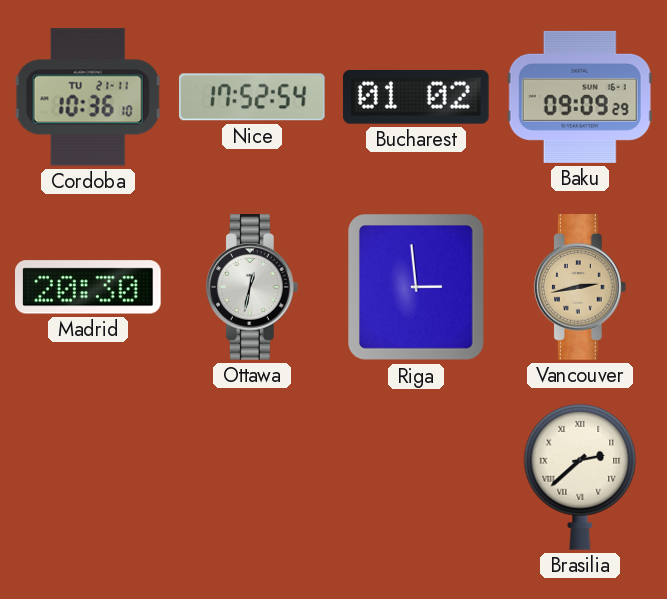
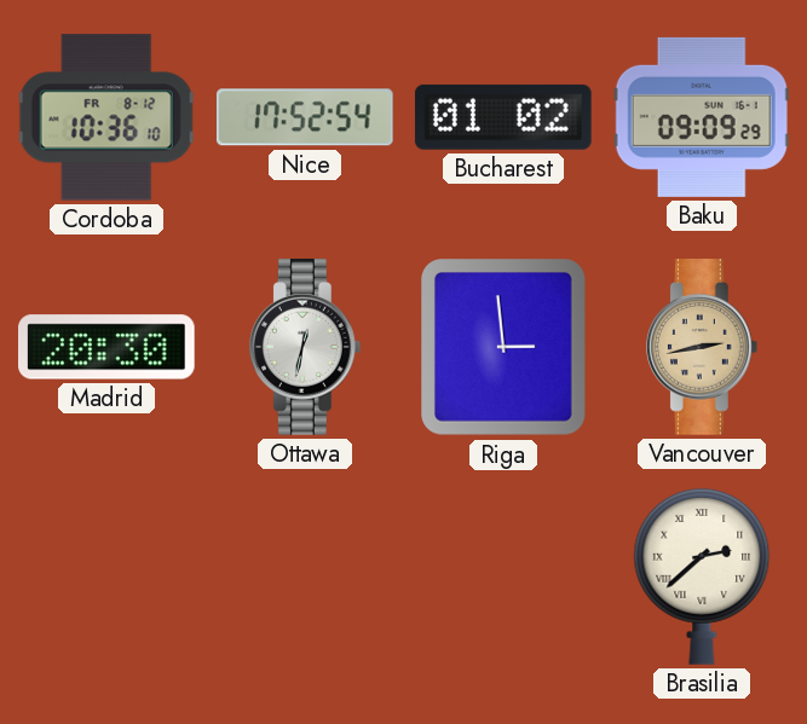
Cordoba date: TU 21-11 -> FR 8-12
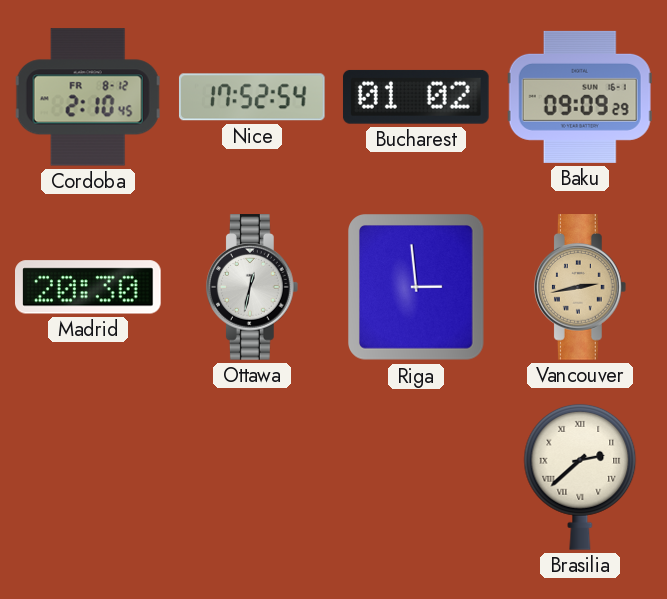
Cordoba: 10:36 -> 2:10
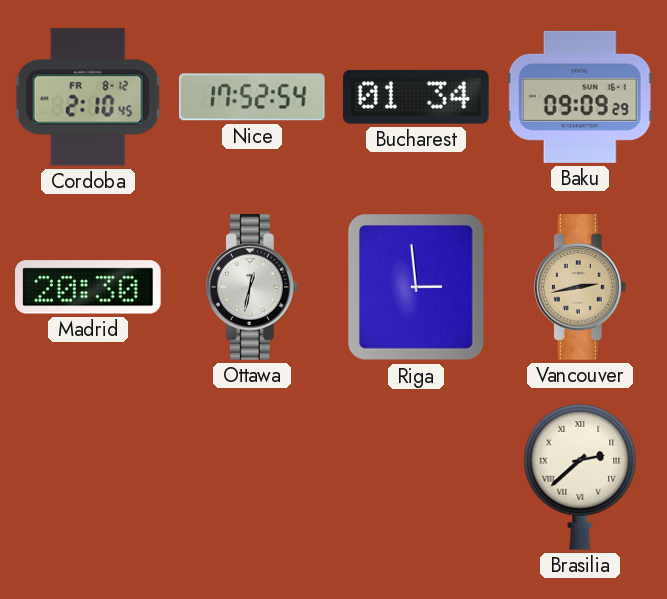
Bucharest: 01:02 -> 01:34
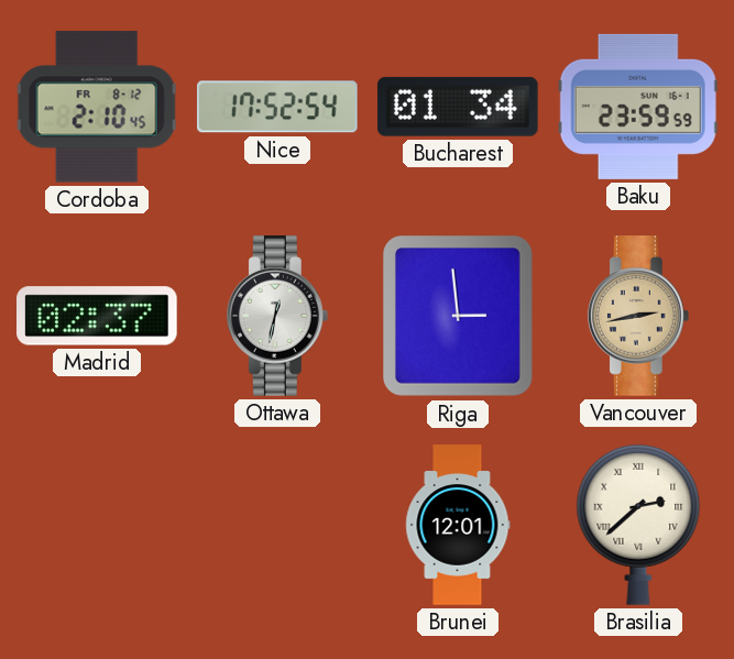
Baku: 09:09 -> 23:59
Madrid: 20:30 -> 02:37
Brunei: none -> 12:01
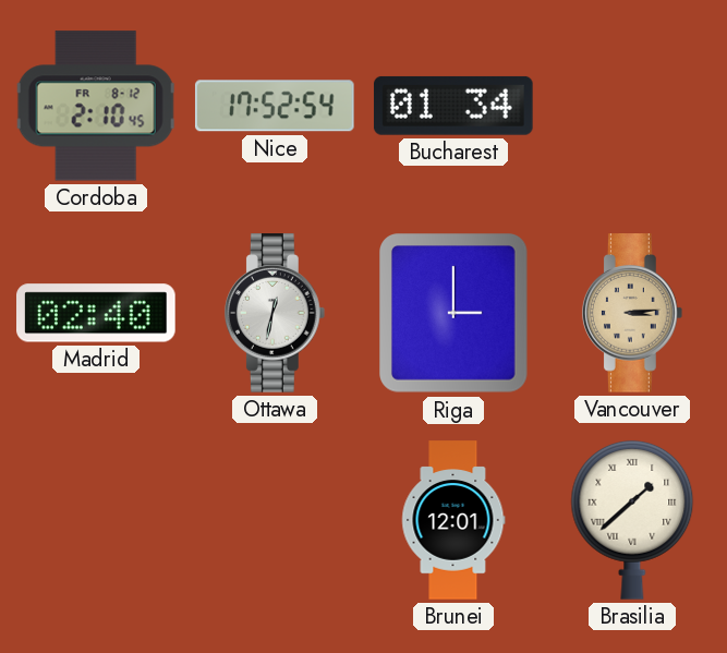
Baku: 23:59 -> none
Madrid: 02:37 -> 02:40
Riga: 2:59 -> 3:00
Vancouver: 2:43 -> 3:14
Brasilia: 2:38 -> 1:38
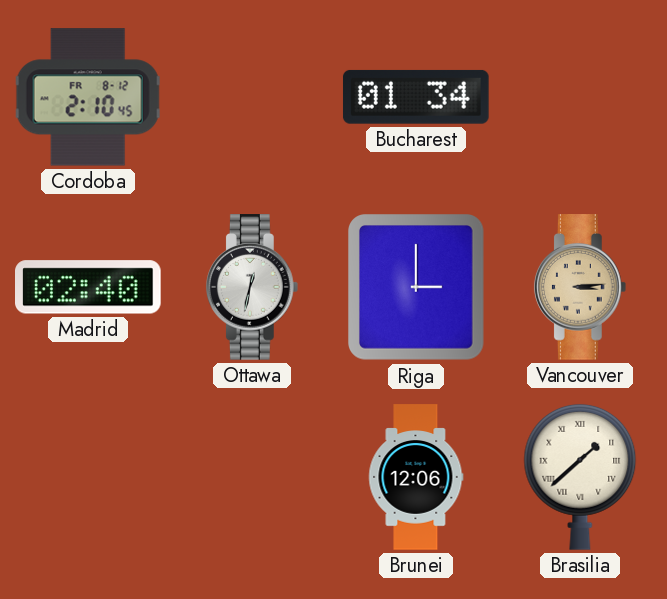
Nice: 17:52 -> none
Brunei: 12:01 -> 12:06
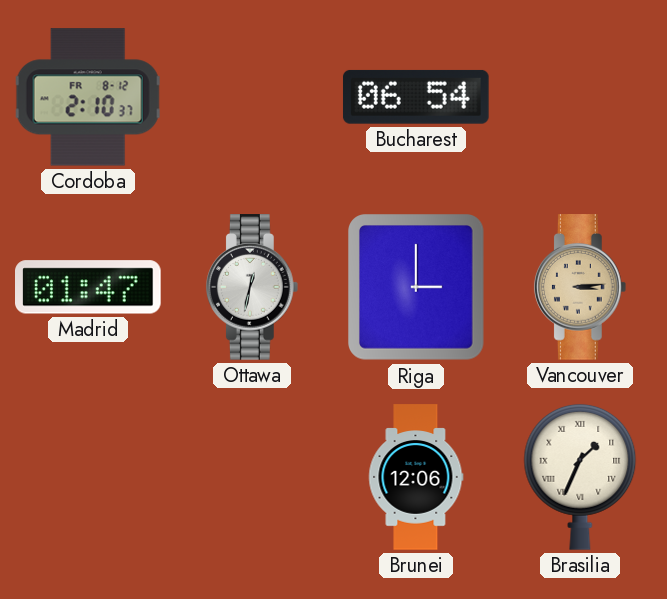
Cordoba: 2:10:45 -> 2:10:37
Bucharest: 01:34 -> 06:54
Madrid: 02:40 -> 01:47
Brasilia: 1:38 -> 1:34
